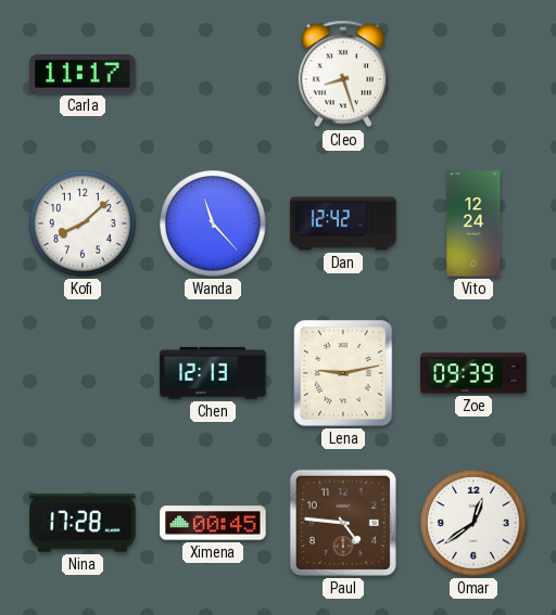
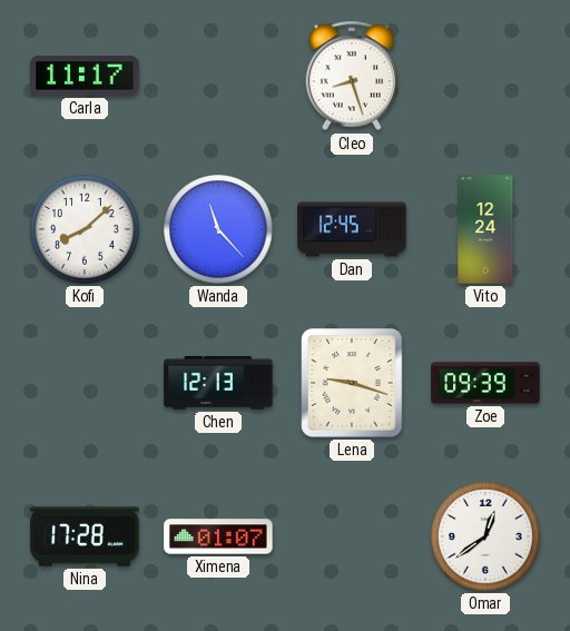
Dan: 12:42 -> 12:45
Lena: 9:13 -> 9:18
Ximena: 00:45 -> 01:07
Paul: 4:46 -> none
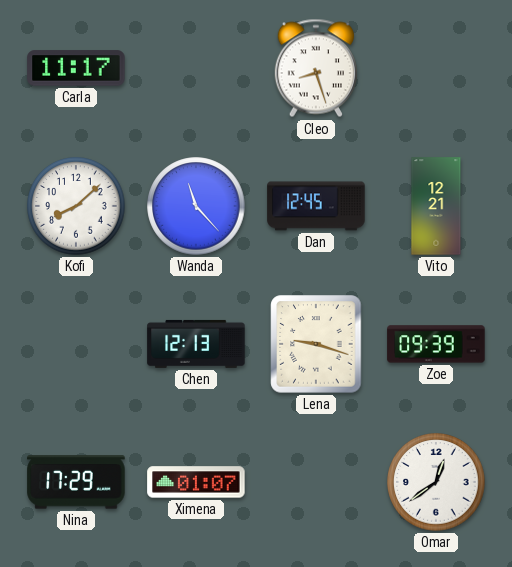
Vito: 12:24 -> 12:21
Nina: 17:28 -> 17:29
